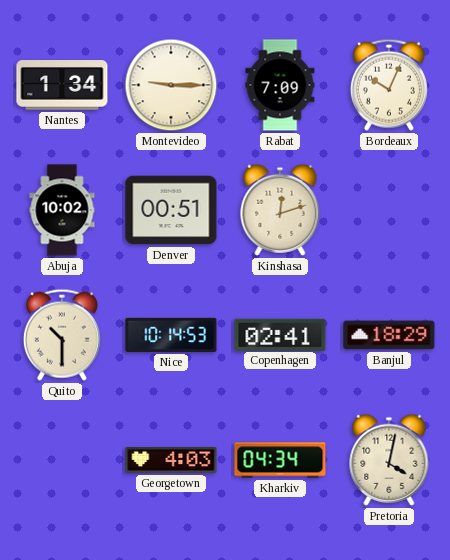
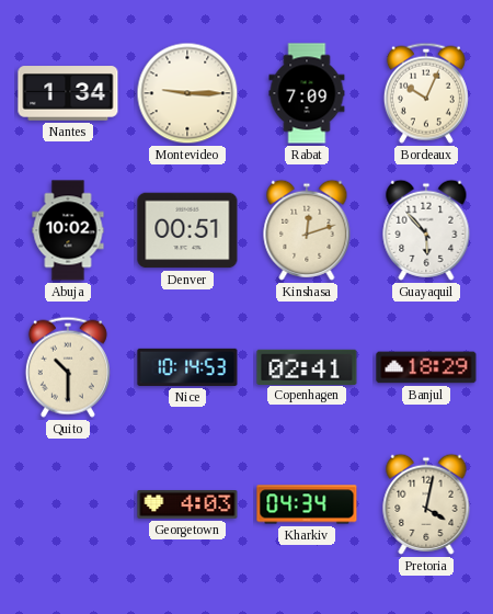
Guayaquil: none -> 5:53
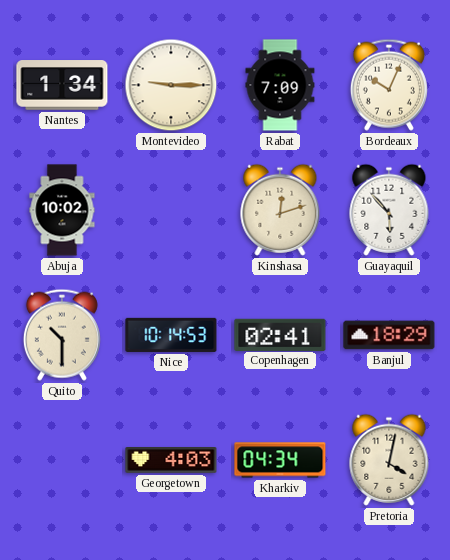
Denver: 00:51 -> none
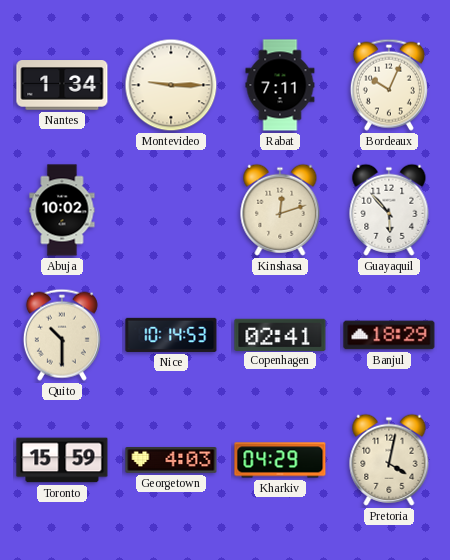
Rabat: 7:09 -> 7:11
Toronto: none -> 15:59
Kharkiv: 04:34 -> 04:29
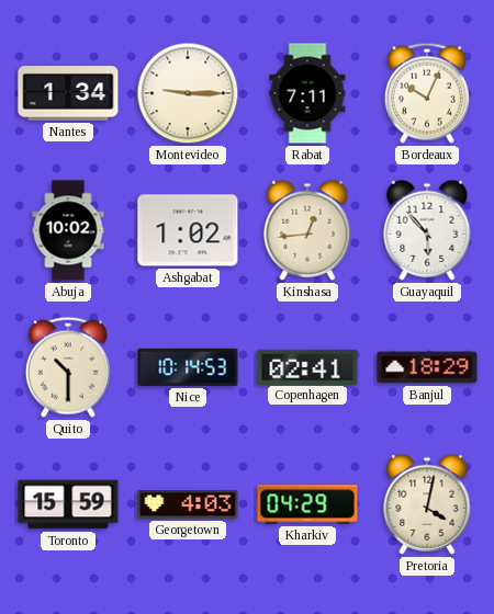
Ashgabat: none -> 1:02
Kinshasa: 12:12 -> 12:44
